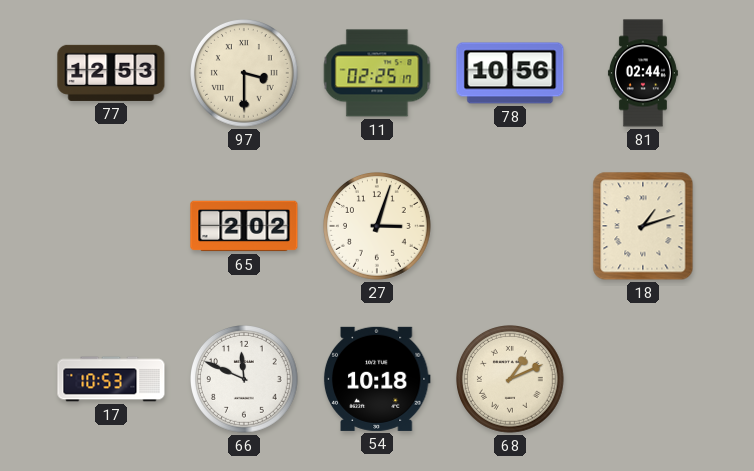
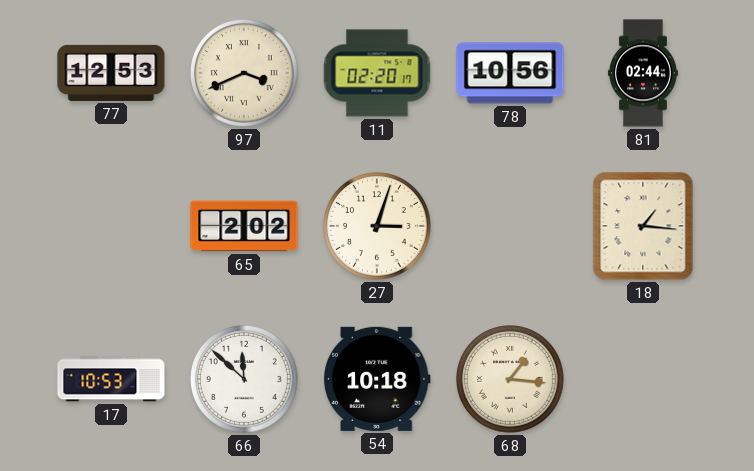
97: 3:30 -> 3:41
11: 02:25 -> 02:20
18: 1:12 -> 1:16
66: 11:49 -> 11:52
68: 1:11 -> 1:16
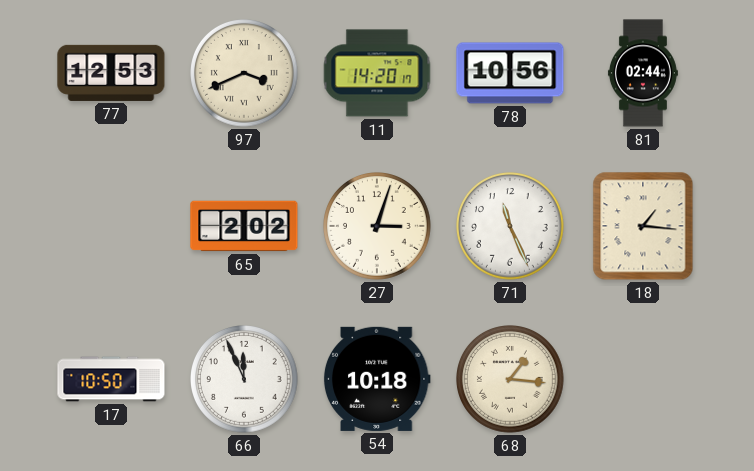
11: 02:20 -> 14:20
71: none -> 11:26
17: 10:53 -> 10:50
66: 11:52 -> 11:56
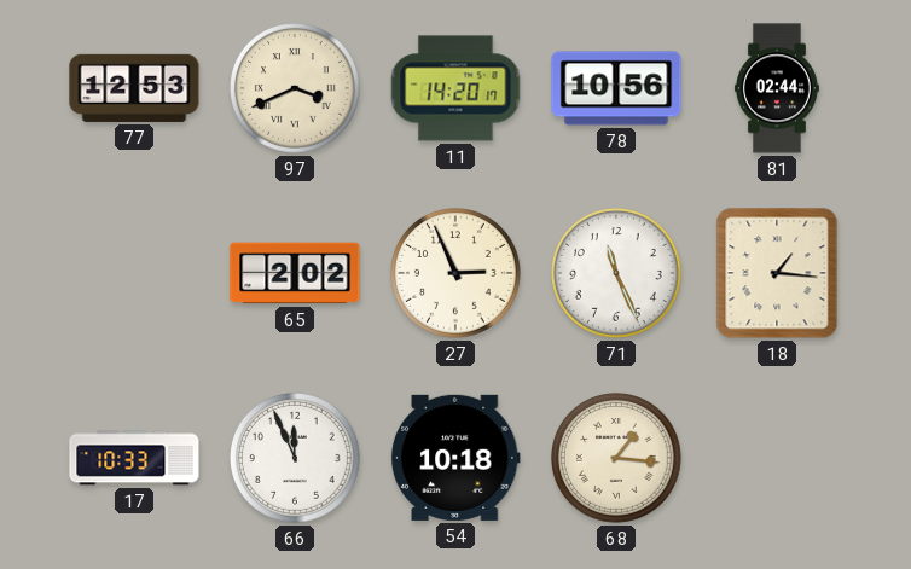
27: 3:03 -> 2:56
17: 10:50 -> 10:33
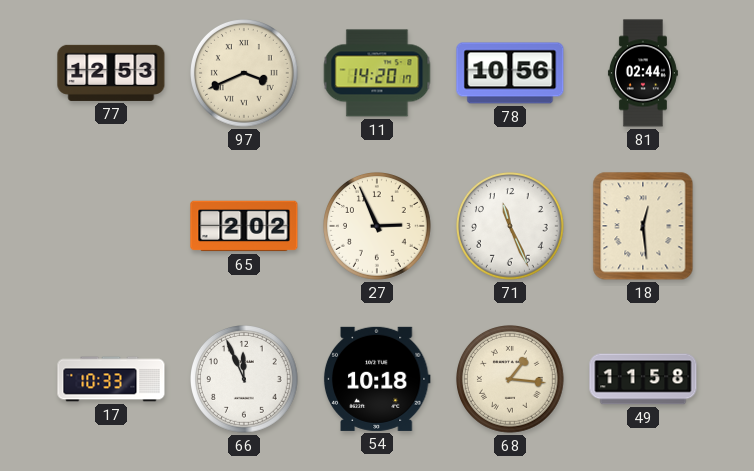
18: 1:16 -> 12:29
49: none -> 11:58
